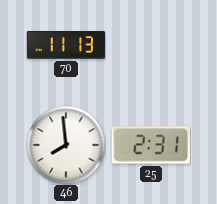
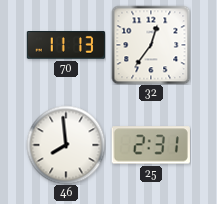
32: none -> 12:36
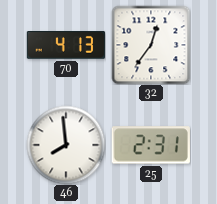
70: 11:13 -> 4:13
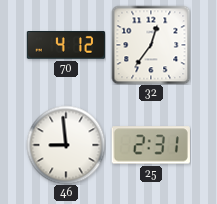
70: 4:13 -> 4:12
46: 7:59 -> 8:59
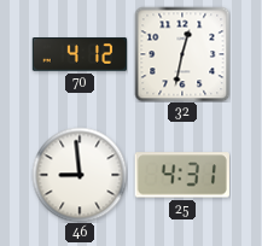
32: 12:36 -> 12:32
25: 2:31 -> 4:31
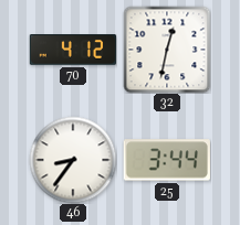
46: 8:59 -> 8:36
25: 4:31 -> 3:44
